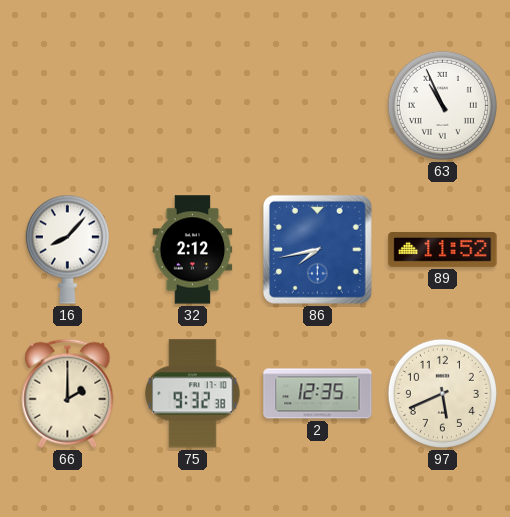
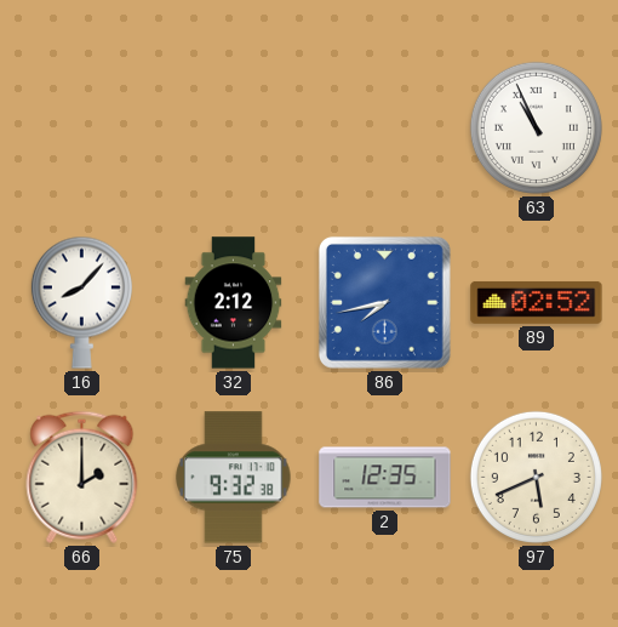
89: 11:52 -> 02:52
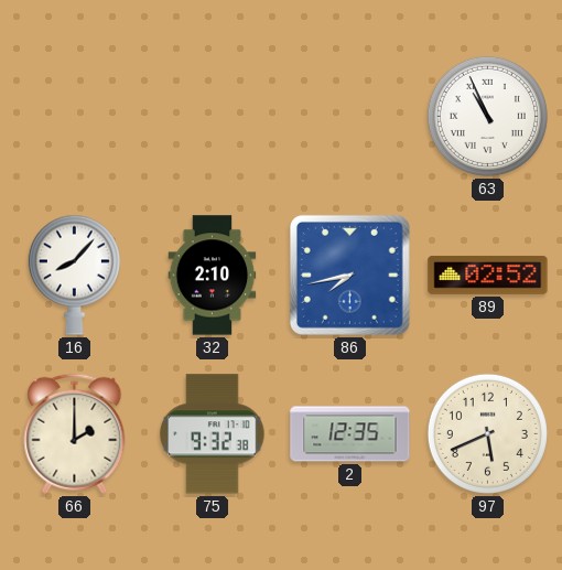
32: 2:12 -> 2:10
